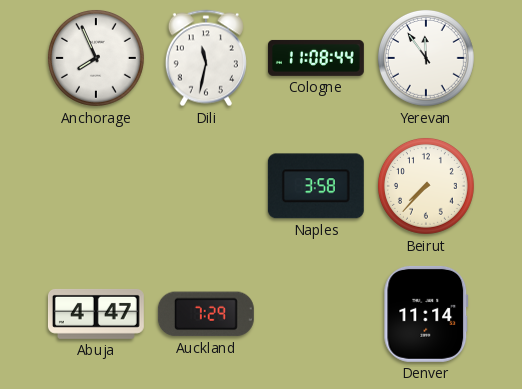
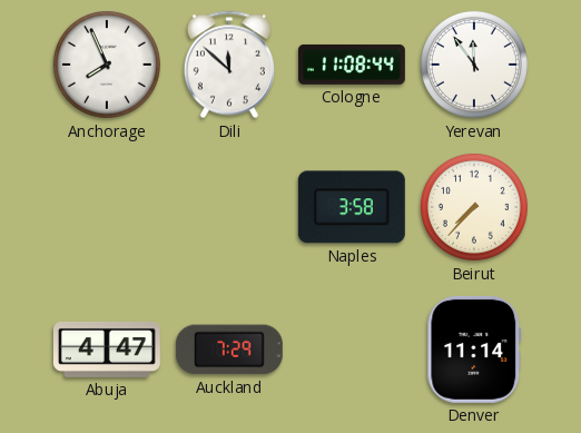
Dili: 11:32 -> 11:52
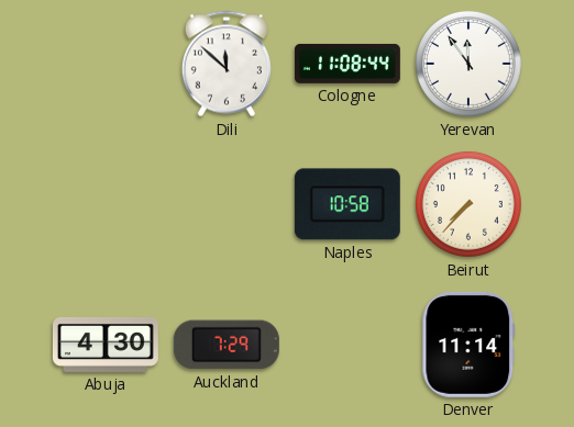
Anchorage: 7:56 -> none
Naples: 3:58 -> 10:58
Abuja: 4:47 -> 4:30
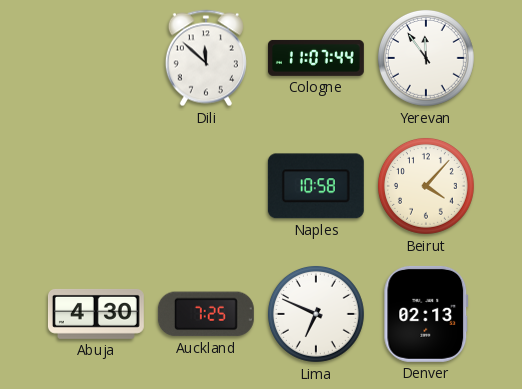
Cologne: 11:08 -> 11:07
Beirut: 7:37 -> 4:07
Auckland: 7:29 -> 7:25
Lima: none -> 6:49
Denver: 11:14 -> 02:13
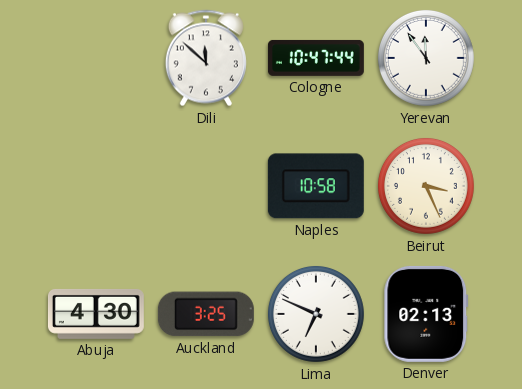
Cologne: 11:07 -> 10:47
Beirut: 4:07 -> 3:26
Auckland: 7:25 -> 3:25
